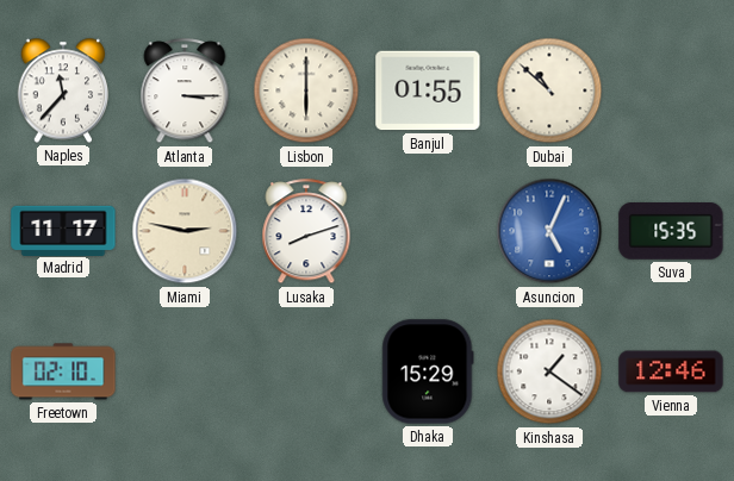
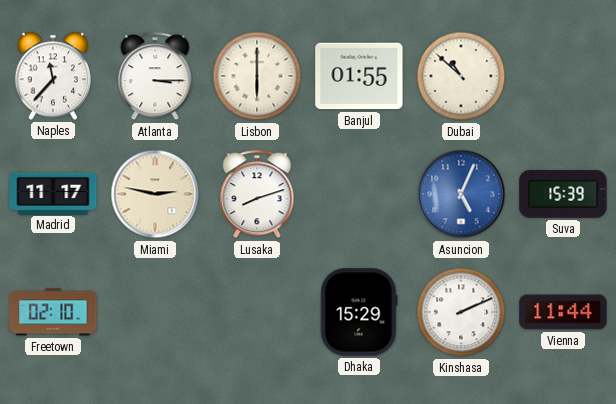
Suva: 15:35 -> 15:39
Kinshasa: 1:21 -> 2:11
Vienna: 12:46 -> 11:44
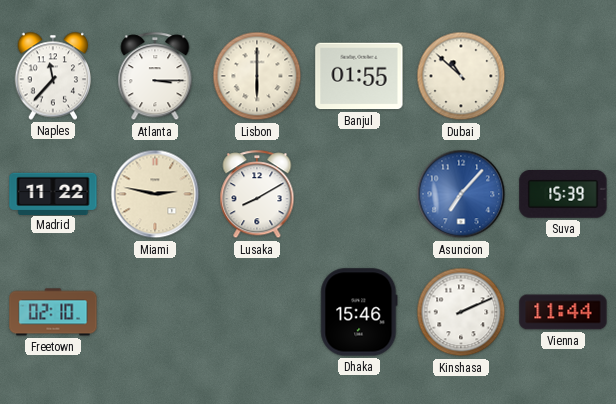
Madrid: 11:17 -> 11:22
Lusaka: 8:12 -> 8:10
Asuncion: 5:04 -> 7:07
Dhaka: 15:29 -> 15:46
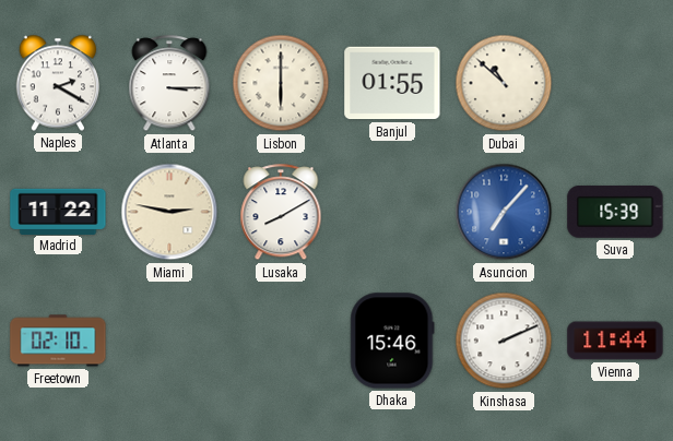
Naples: 11:37 -> 2:20
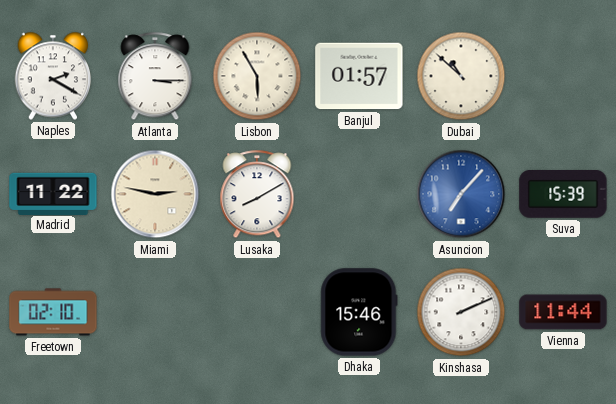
Lisbon: 6:00 -> 5:55
Banjul: 01:55 -> 01:57
